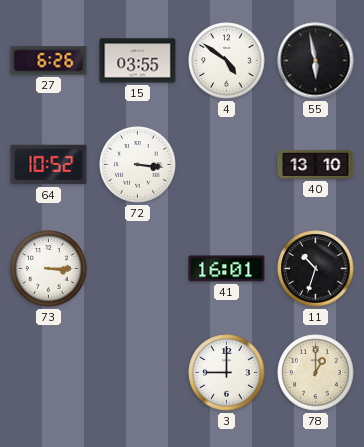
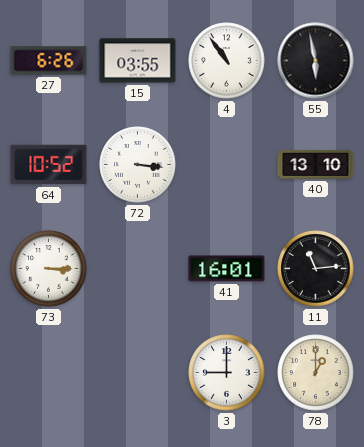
4: 4:51 -> 10:54
11: 10:33 -> 11:14
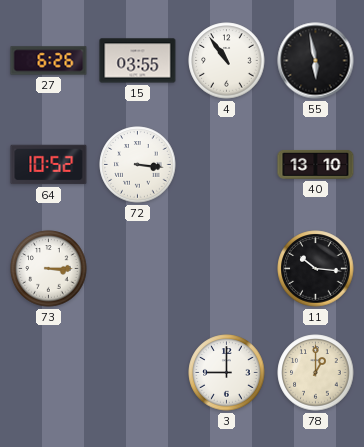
41: 16:01 -> none
11: 11:14 -> 10:16
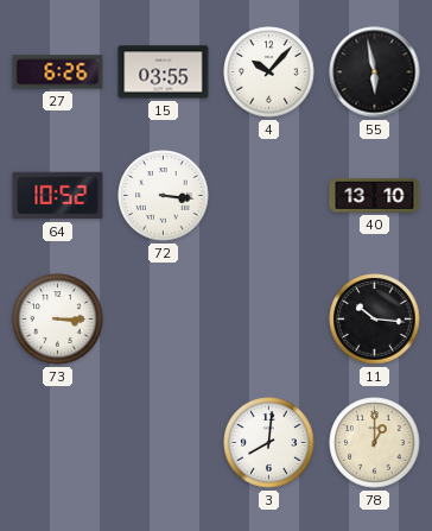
4: 10:54 -> 10:07
3: 9:00 -> 8:01
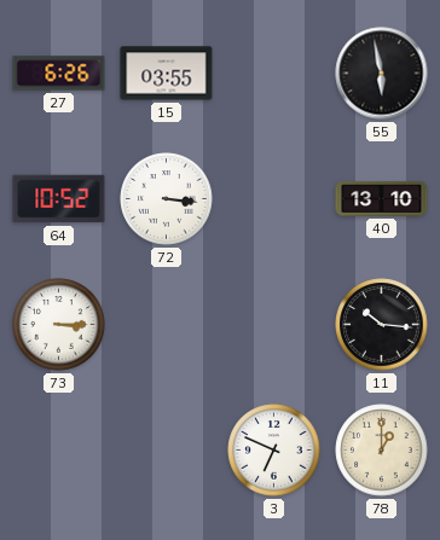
4: 10:07 -> none
3: 8:01 -> 6:49
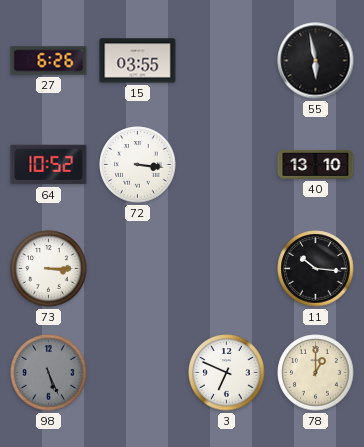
98: none -> 5:26
